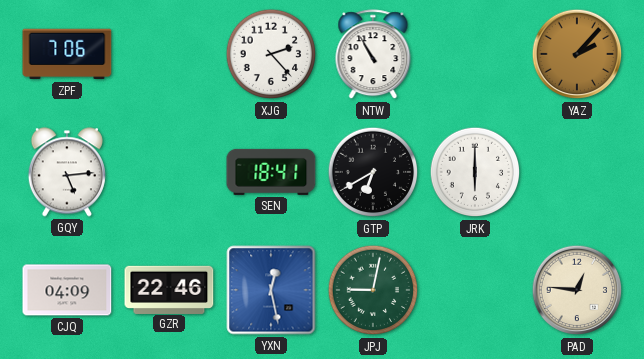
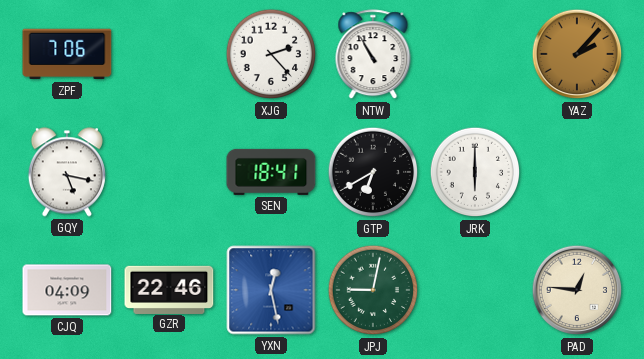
GQY: 5:14 -> 5:17
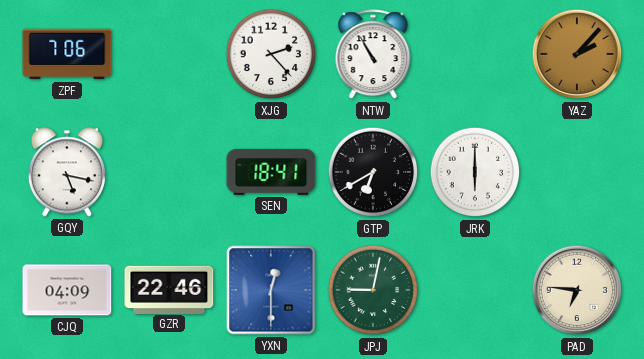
YXN: 12:28 -> 12:30
PAD: 12:46 -> 6:46
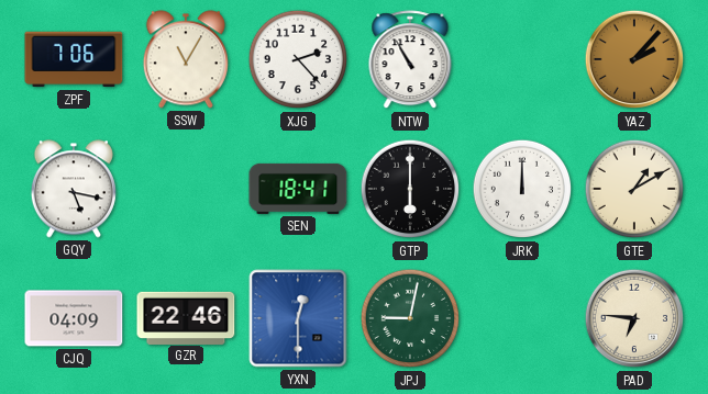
SSW: none -> 11:05
GTP: 6:40 -> 6:00
JRK: 6:00 -> 12:00
GTE: none -> 1:10
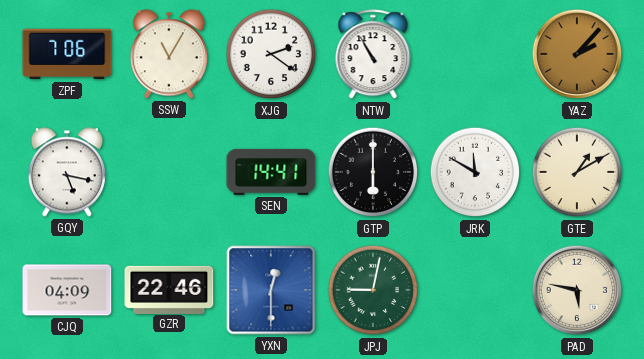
XJG: 2:23 -> 2:21
SEN: 18:41 -> 14:41
JRK: 12:00 -> 11:50
PAD: 6:46 -> 5:47
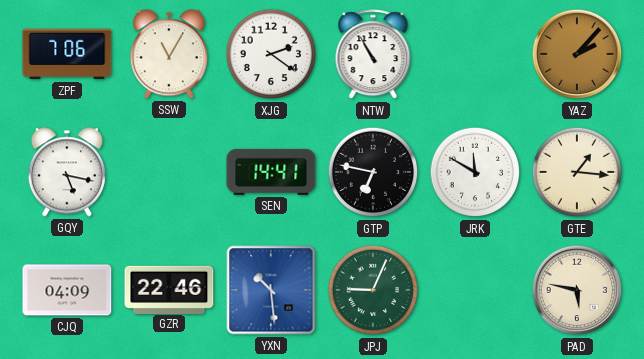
GTP: 6:00 -> 6:47
GTE: 1:10 -> 1:16
YXN: 12:30 -> 10:29
JPJ: 9:02 -> 9:04
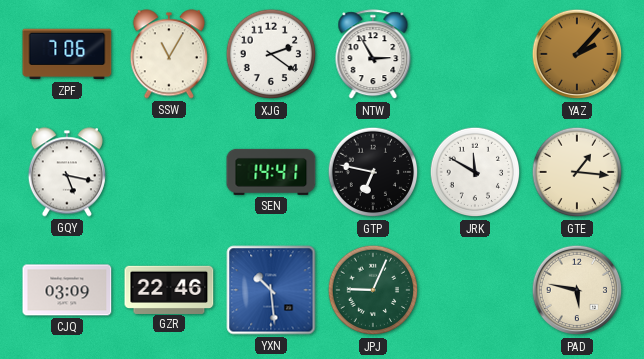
NTW: 10:55 -> 2:55
CJQ: 04:09 -> 03:09
